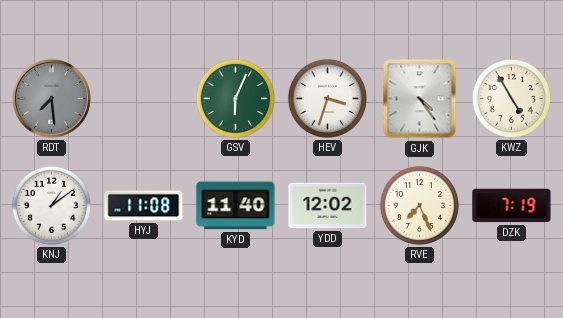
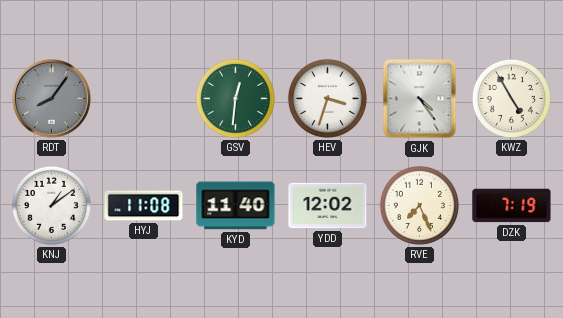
RDT: 7:29 -> 8:06
GSV: 6:04 -> 12:31
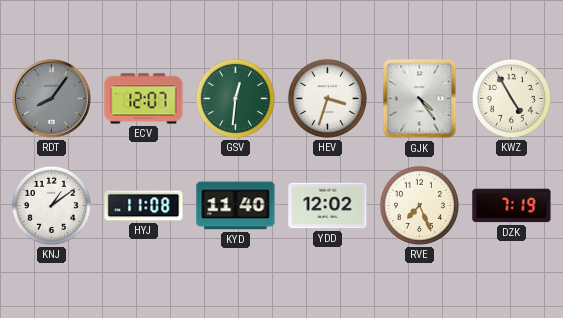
ECV: none -> 12:07
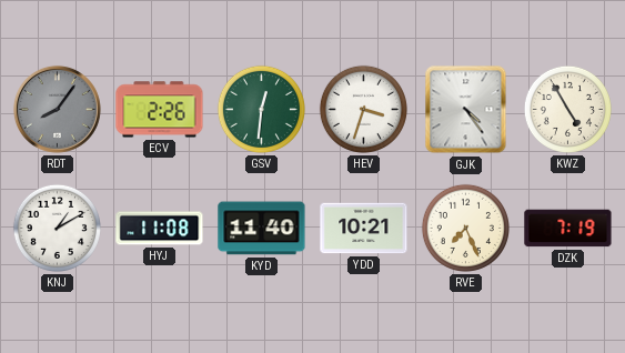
ECV: 12:07 -> 2:26
KNJ: 1:09 -> 1:10
YDD: 12:02 -> 10:21
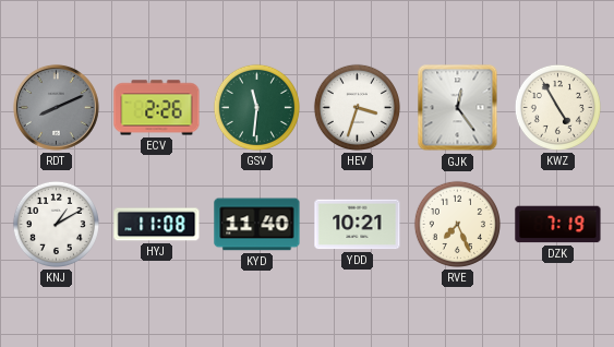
RDT: 8:06 -> 8:11
GSV: 12:31 -> 11:31
GJK: 4:24 -> 12:24
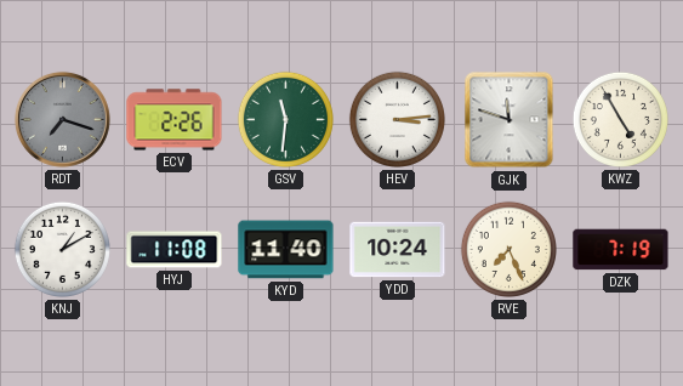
RDT: 8:11 -> 7:18
HEV: 3:33 -> 3:14
GJK: 12:24 -> 11:48
YDD: 10:21 -> 10:24
